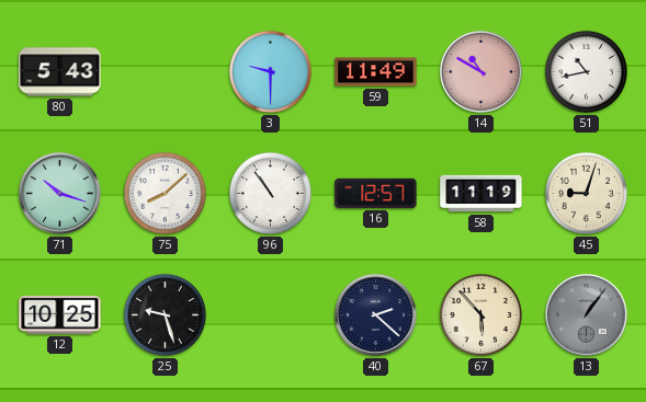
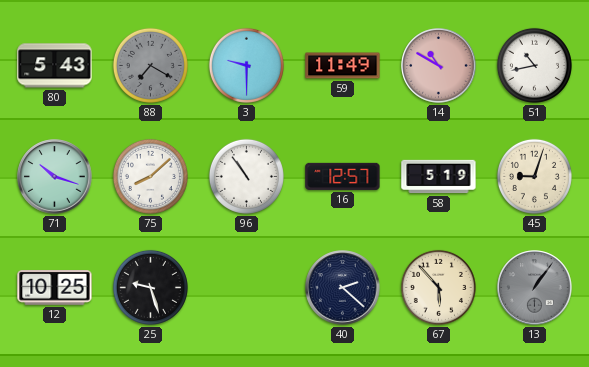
88: none -> 7:20
58: 11:19 -> 5:19
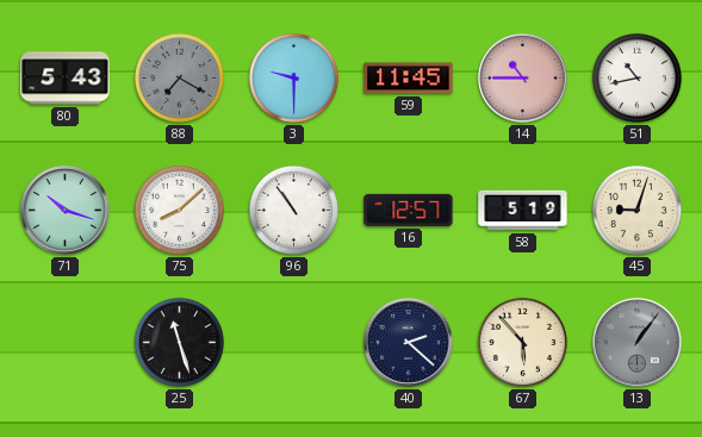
59: 11:49 -> 11:45
14: 10:50 -> 10:45
12: 10:25 -> none
25: 9:27 -> 11:27
